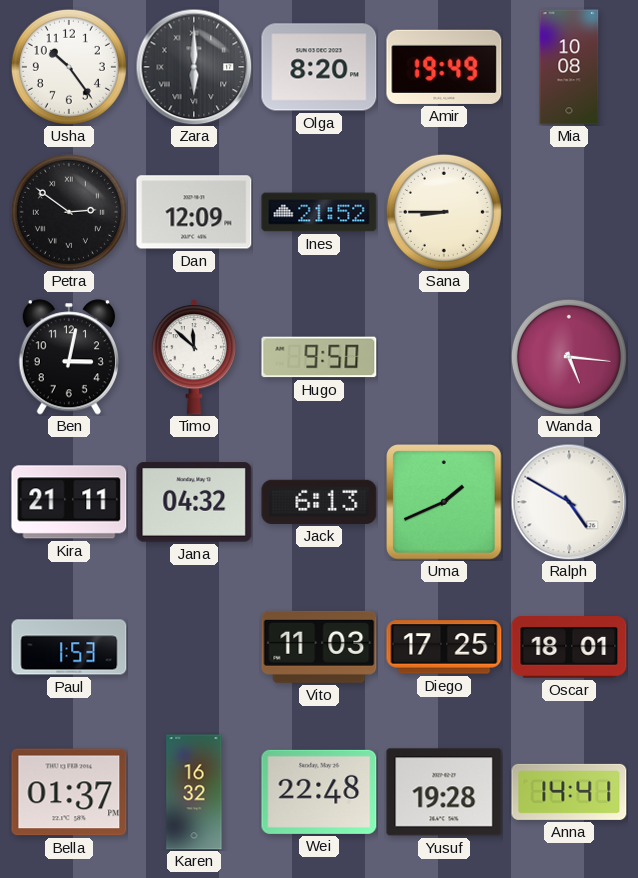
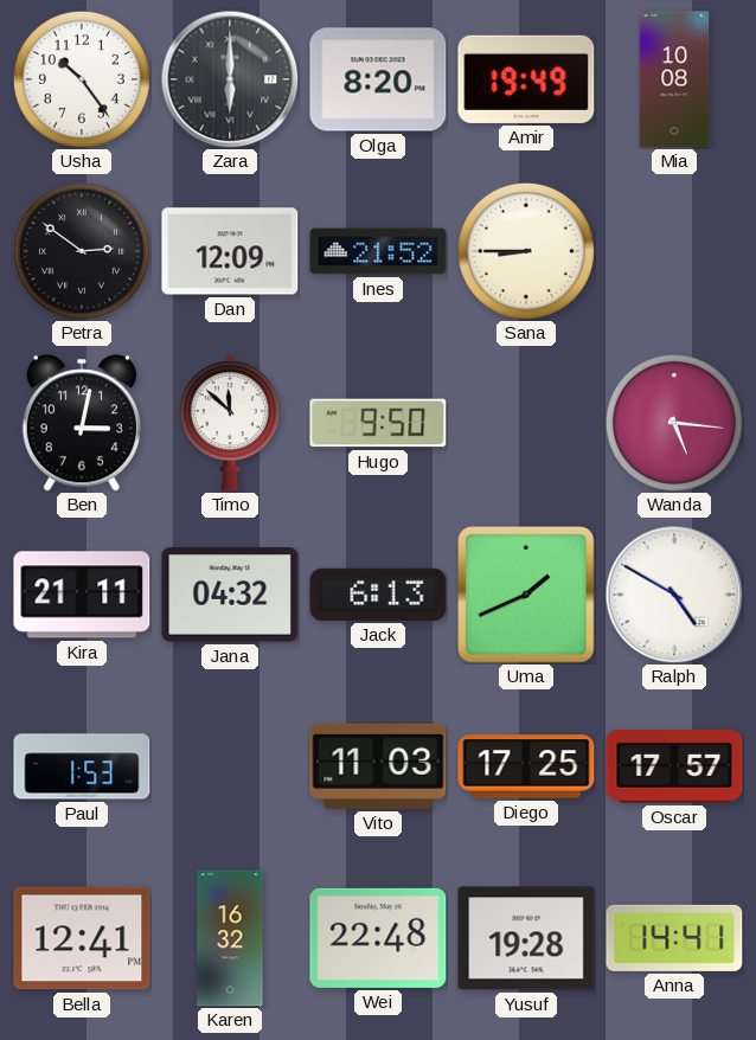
Oscar: 18:01 -> 17:57
Bella: 01:37 -> 12:41
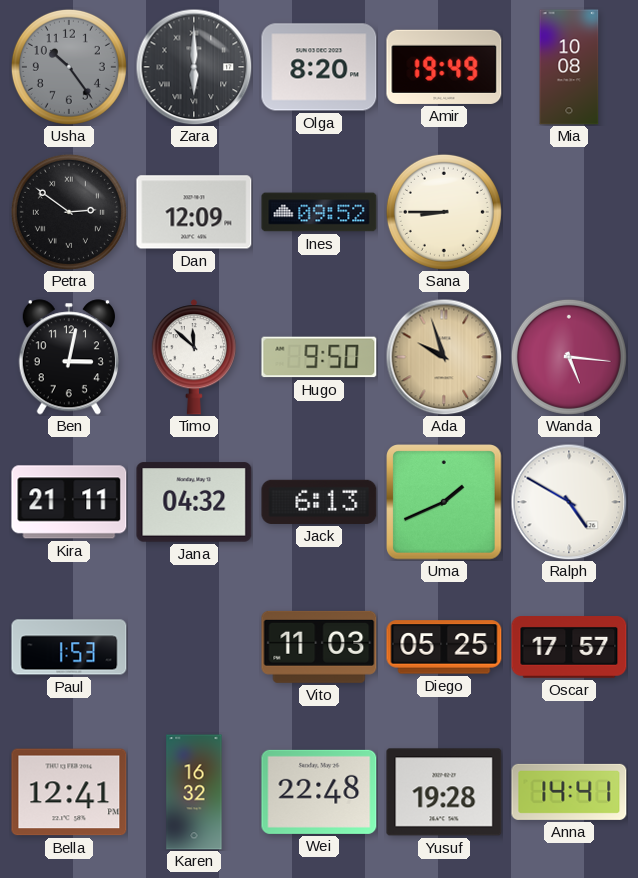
Usha dial: white -> grey
Ines: 21:52 -> 09:52
Ada: none -> 9:57
Diego: 17:25 -> 05:25
